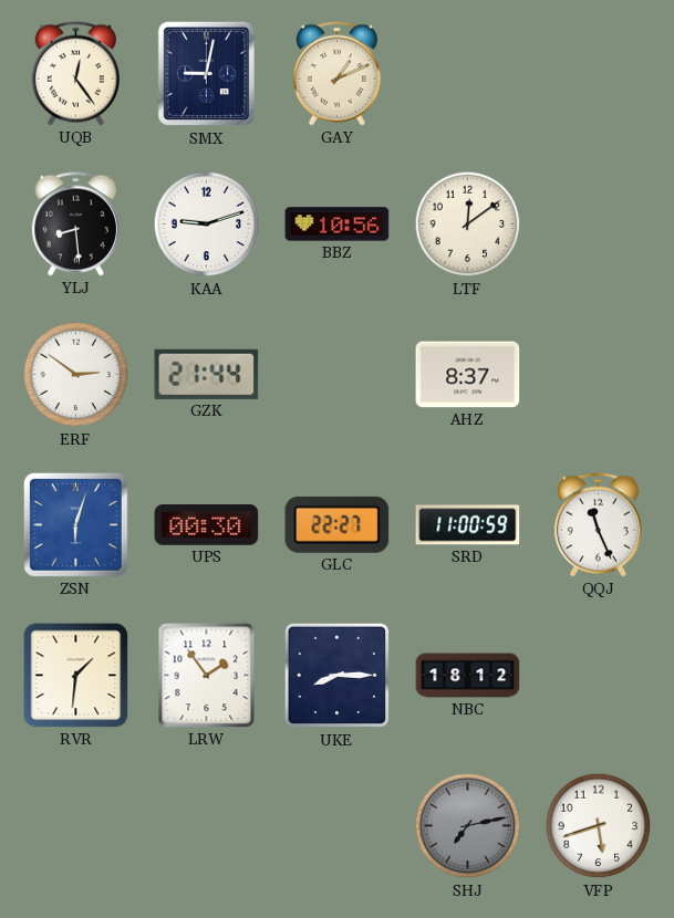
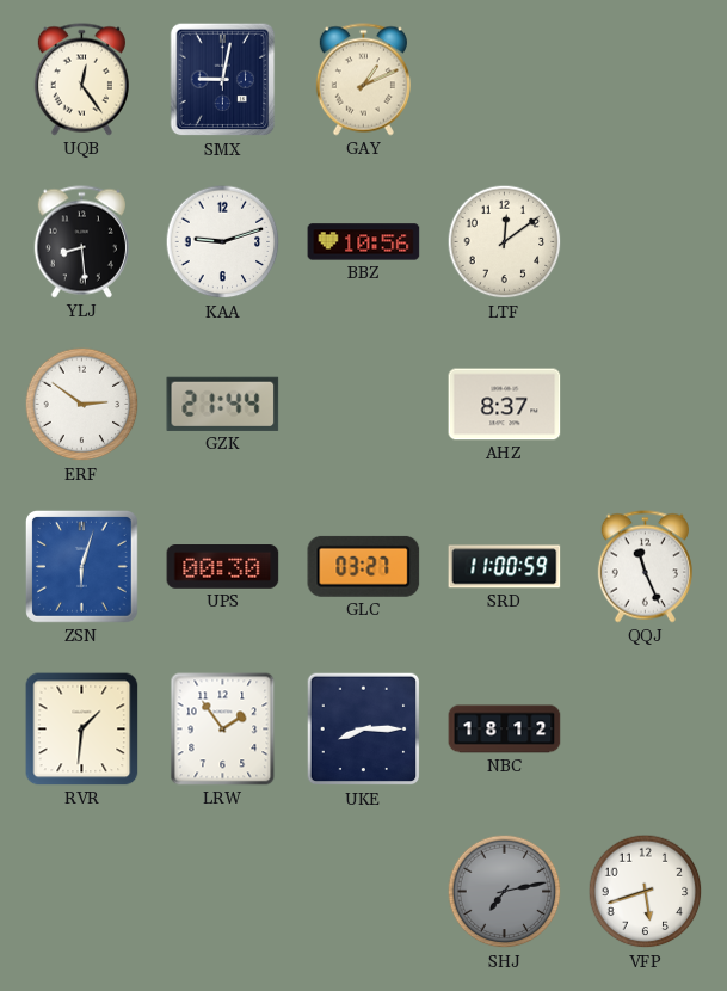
GLC: 22:27 -> 03:27
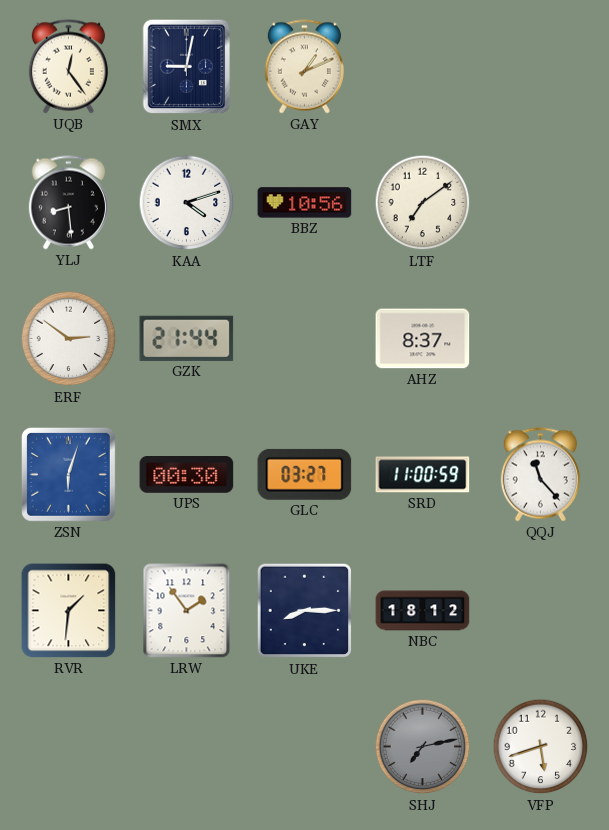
KAA: 9:12 -> 4:12
LTF: 12:09 -> 7:09
QQJ: 11:26 -> 11:23
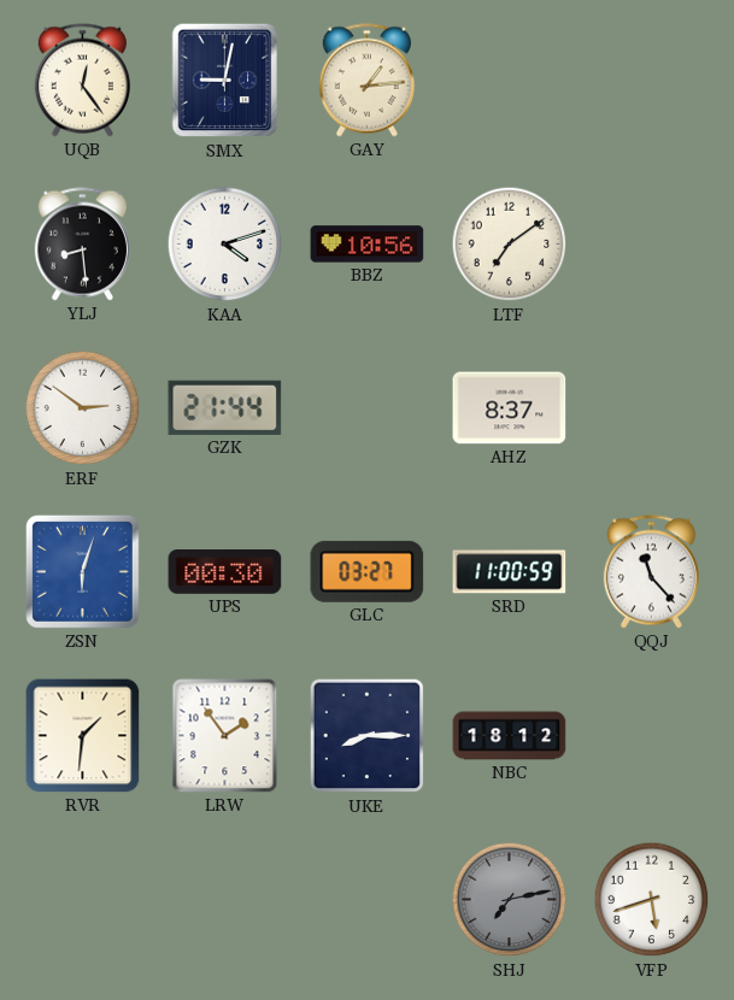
GAY: 1:11 -> 1:14
